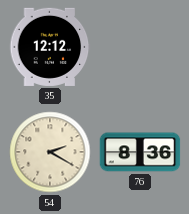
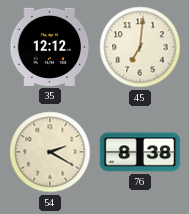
45: none -> 7:01
76: 8:36 -> 8:38
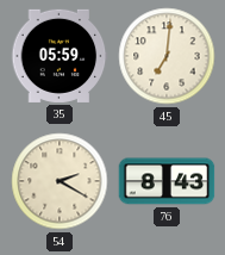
35: 12:12 -> 05:59
76: 8:38 -> 8:43
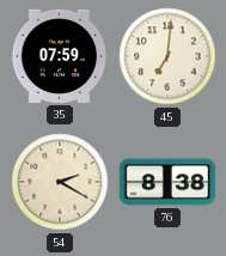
35: 05:59 -> 07:59
76: 8:43 -> 8:38
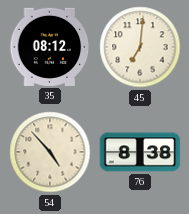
35: 07:59 -> 08:12
54: 2:20 -> 4:53
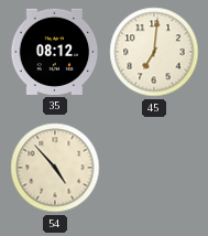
76: 8:38 -> none
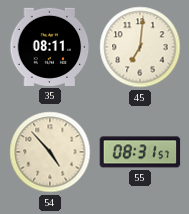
35: 08:12 -> 08:11
55: none -> 08:31
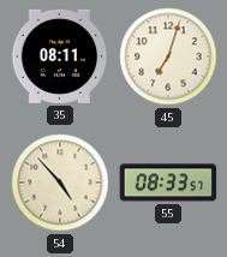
45: 7:01 -> 7:03
55: 08:31 -> 08:33
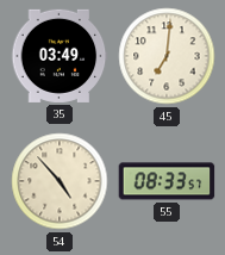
35: 08:11 -> 03:49
45: 7:03 -> 7:01
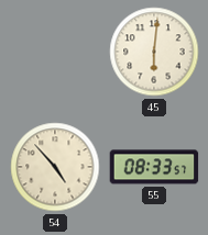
35: 03:49 -> none
45: 7:01 -> 6:01
